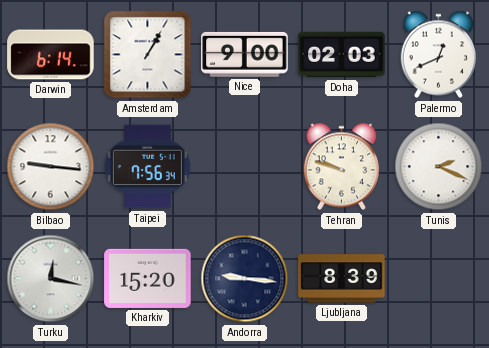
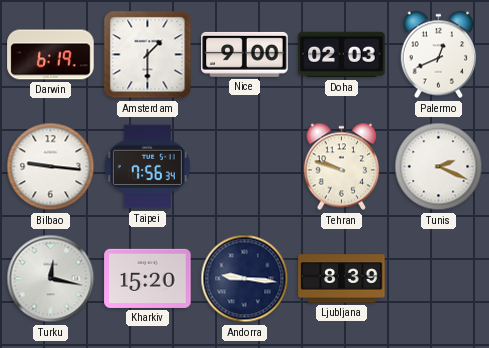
Darwin: 6:14 -> 6:19
Amsterdam: 1:05 -> 1:30
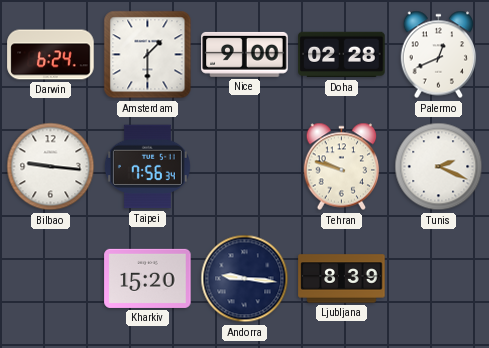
Darwin: 6:19 -> 6:24
Doha: 02:03 -> 02:28
Turku: 12:17 -> none
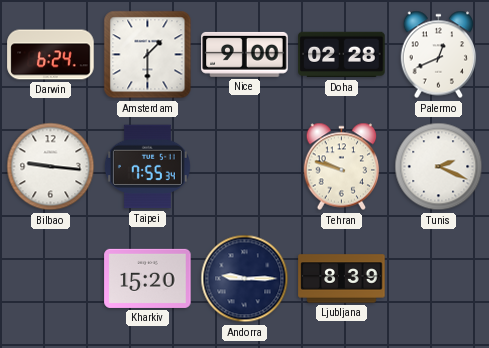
Taipei: 7:56 -> 7:55
Andorra: 9:16 -> 9:15
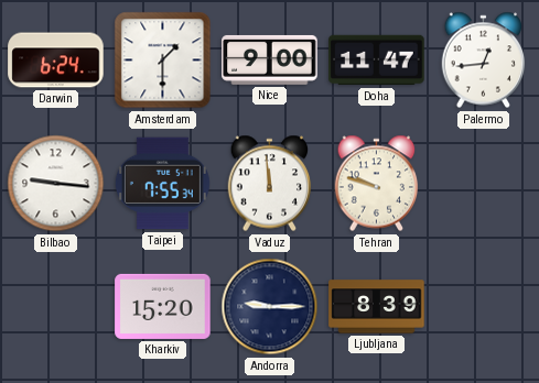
Doha: 02:28 -> 11:47
Palermo: 12:41 -> 12:44
Vaduz: none -> 11:59
Tunis: 2:19 -> none
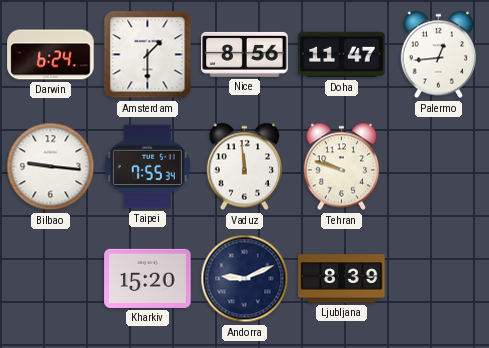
Nice: 9:00 -> 8:56
Andorra: 9:15 -> 9:11
